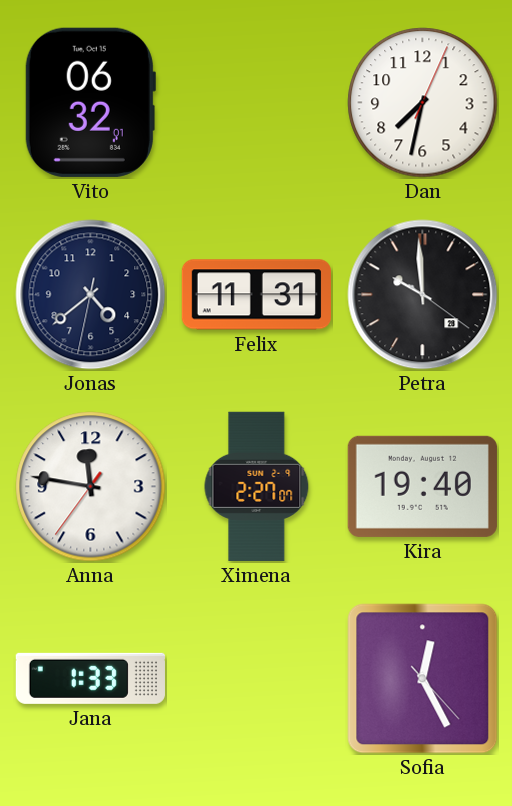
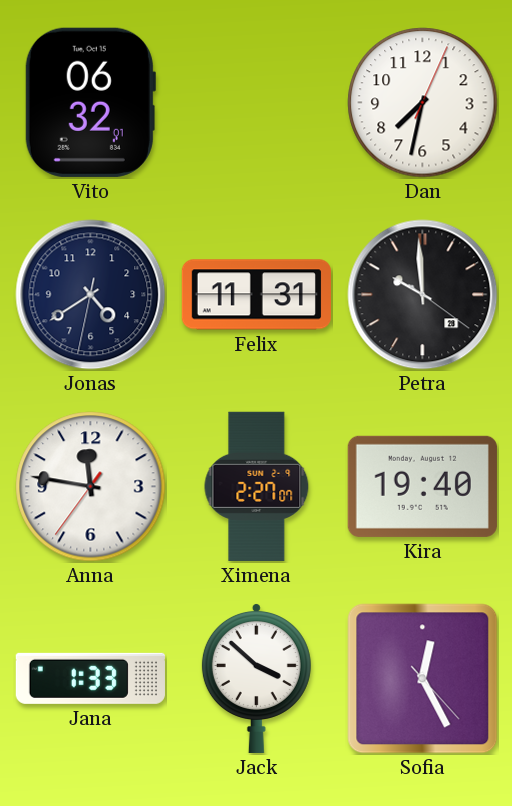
Jonas: 4:38 -> 4:39
Jack: none -> 3:52
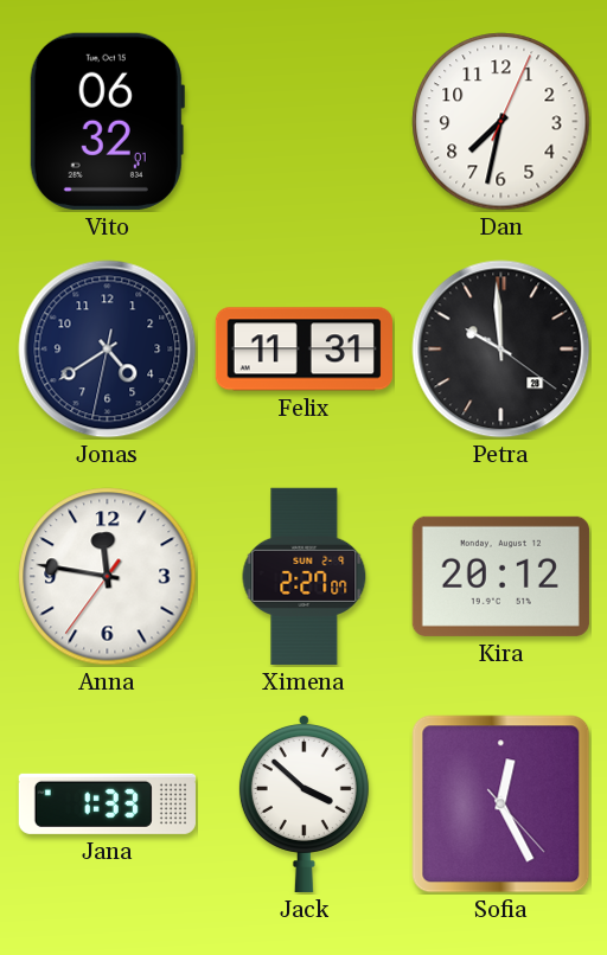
Kira: 19:40 -> 20:12
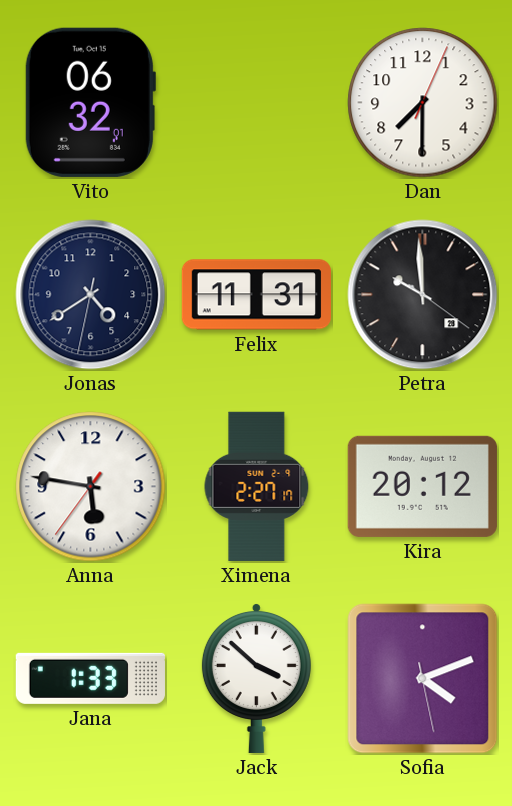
Dan: 7:32 -> 7:30
Anna: 11:46 -> 5:46
Ximena: 2:27:07 -> 2:27:17
Sofia: 12:25 -> 4:11
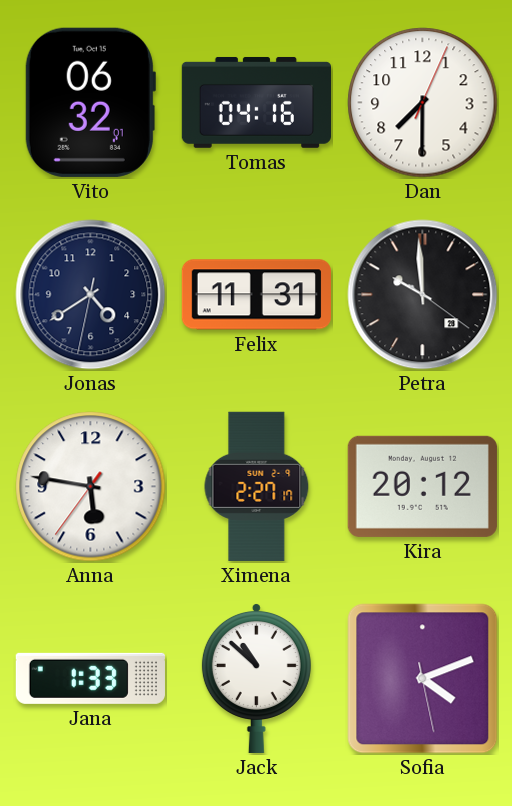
Tomas: none -> 04:16
Jack: 3:52 -> 10:52
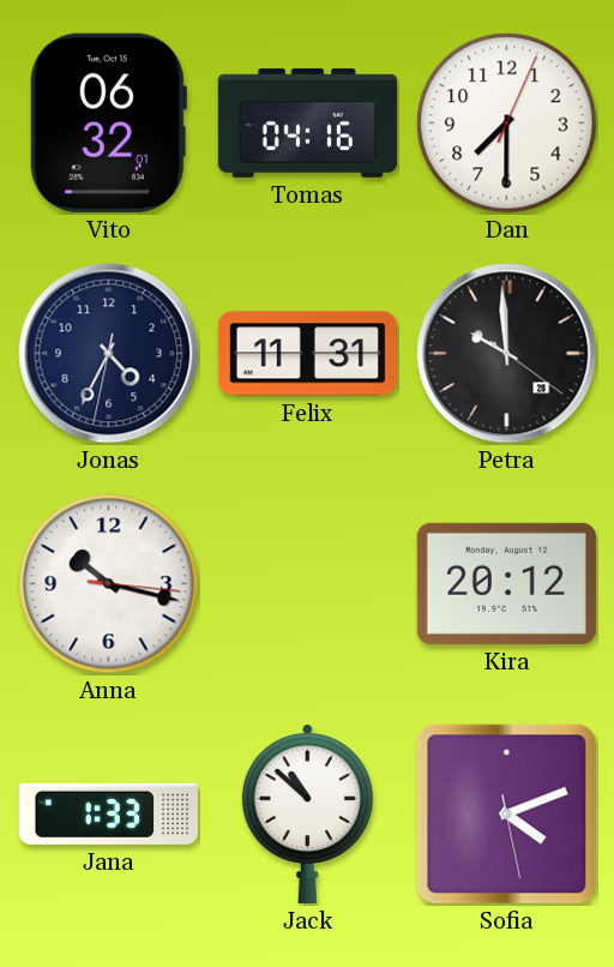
Jonas: 4:39 -> 4:34
Anna: 5:46 -> 10:17
Ximena: 2:27 -> none
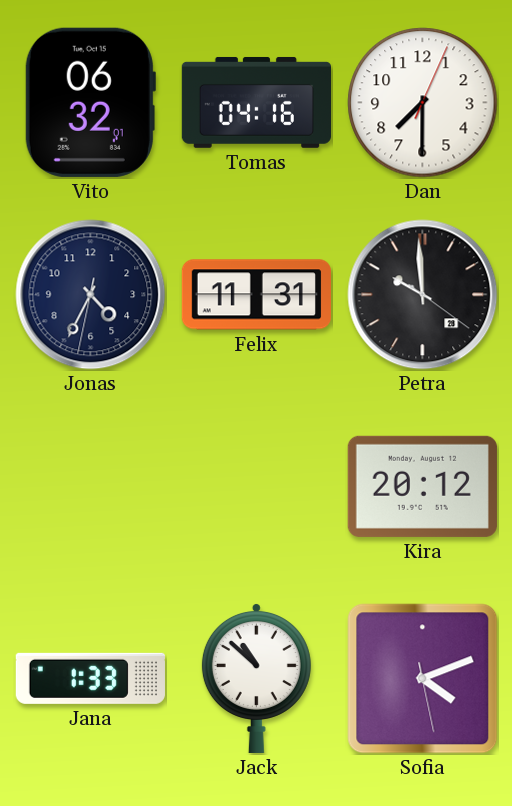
Anna: 10:17 -> none
